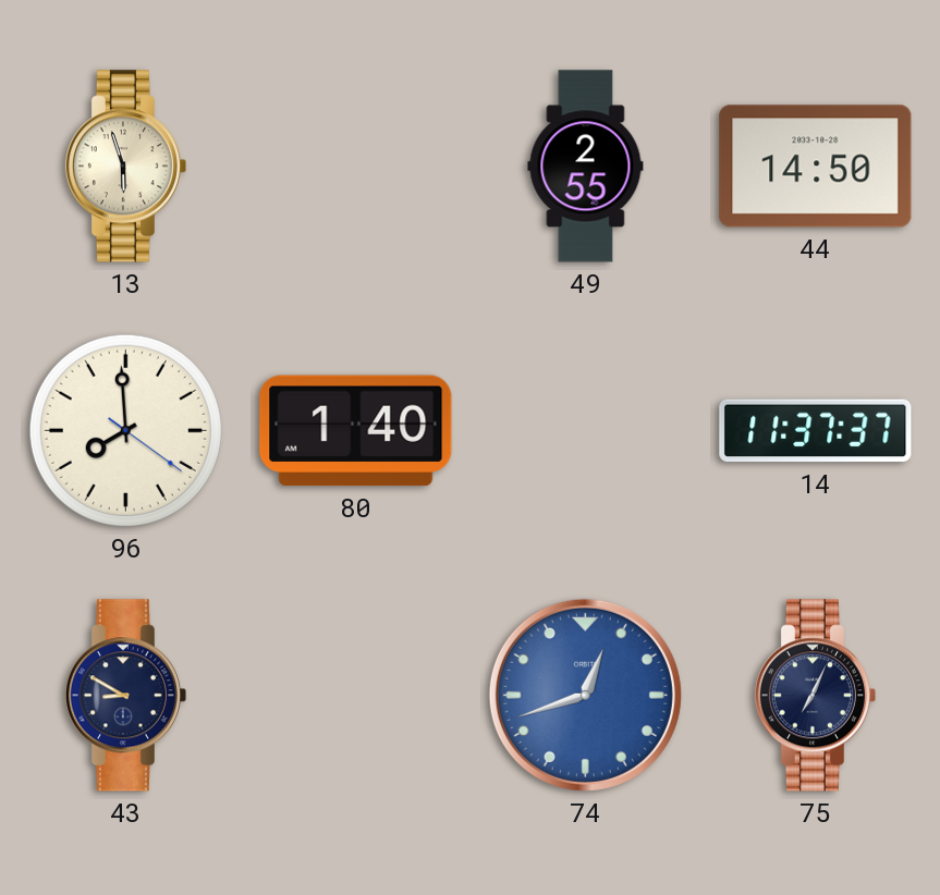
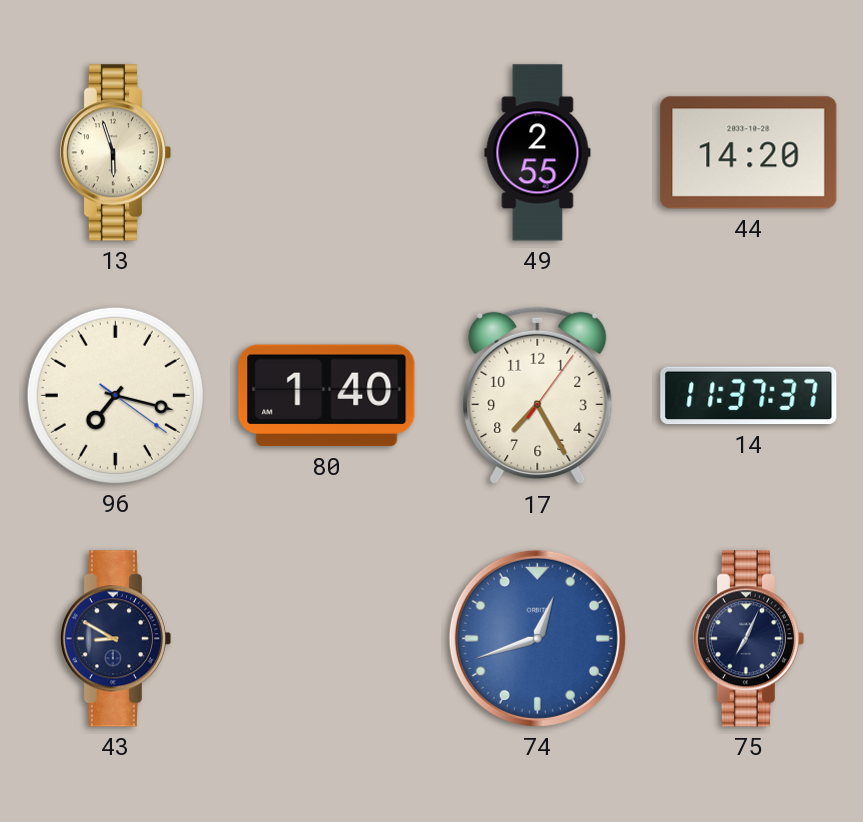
44: 14:50 -> 14:20
96: 7:59 -> 7:17
17: none -> 7:25
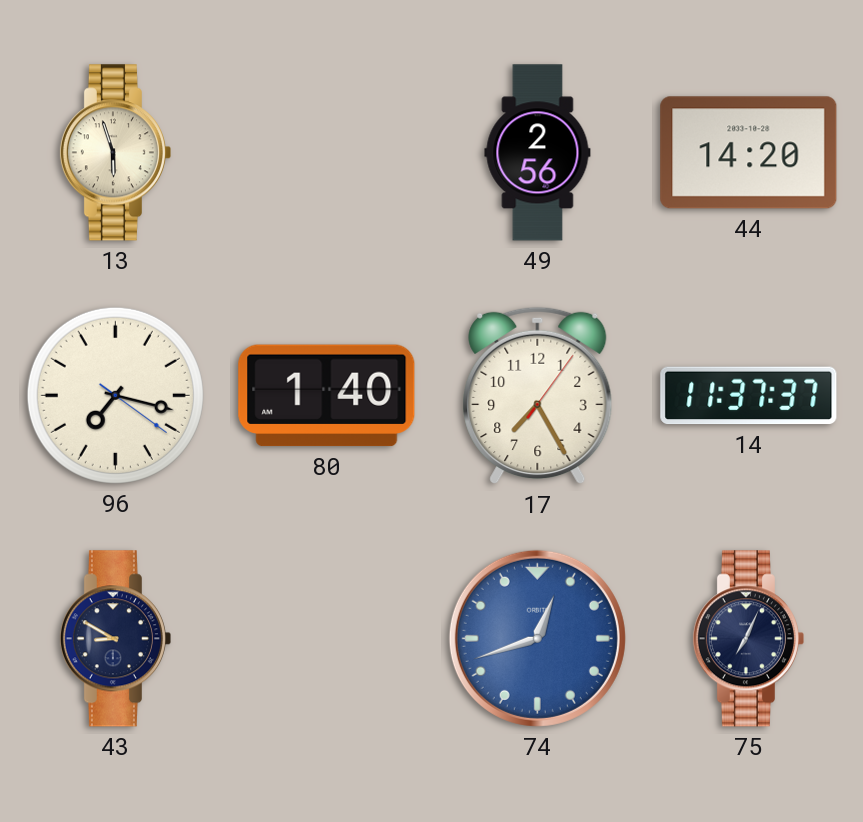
49: 2:55 -> 2:56
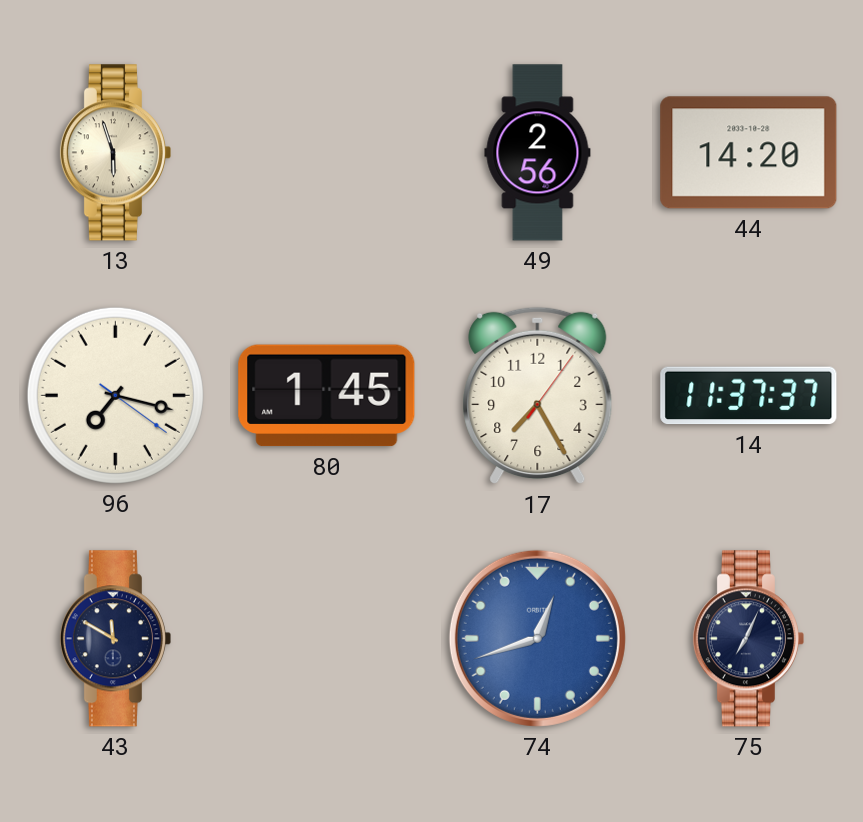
80: 1:40 -> 1:45
43: 8:50 -> 11:50
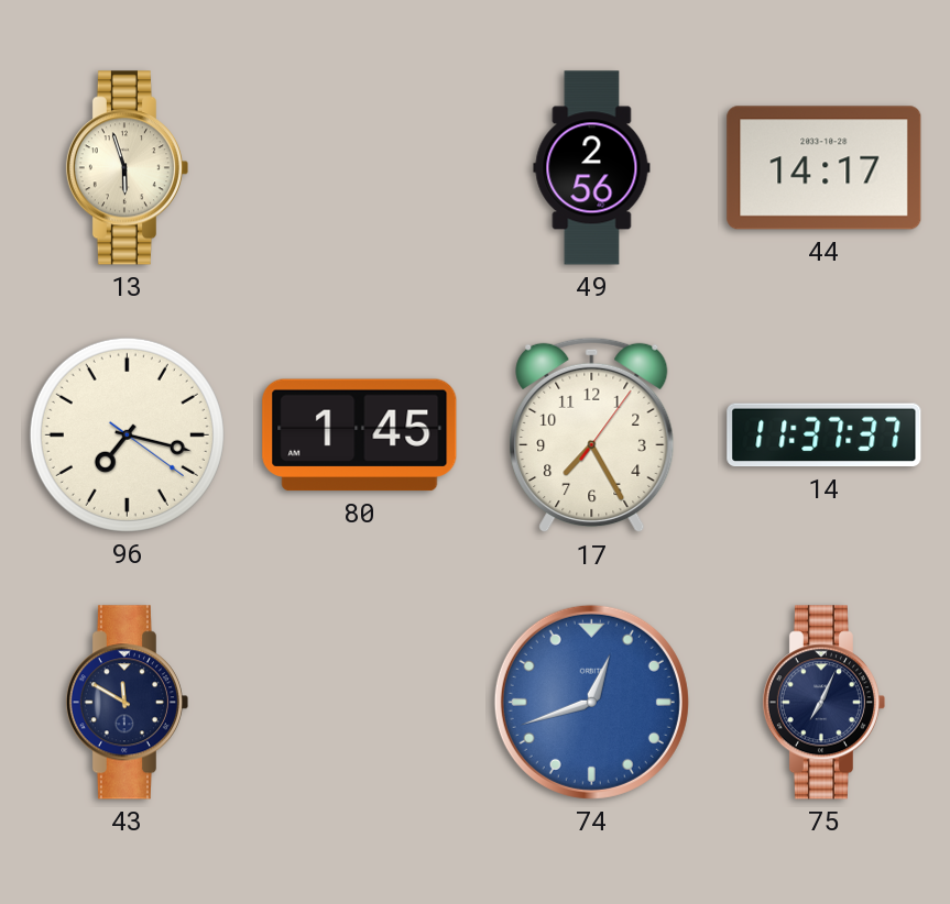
44: 14:20 -> 14:17
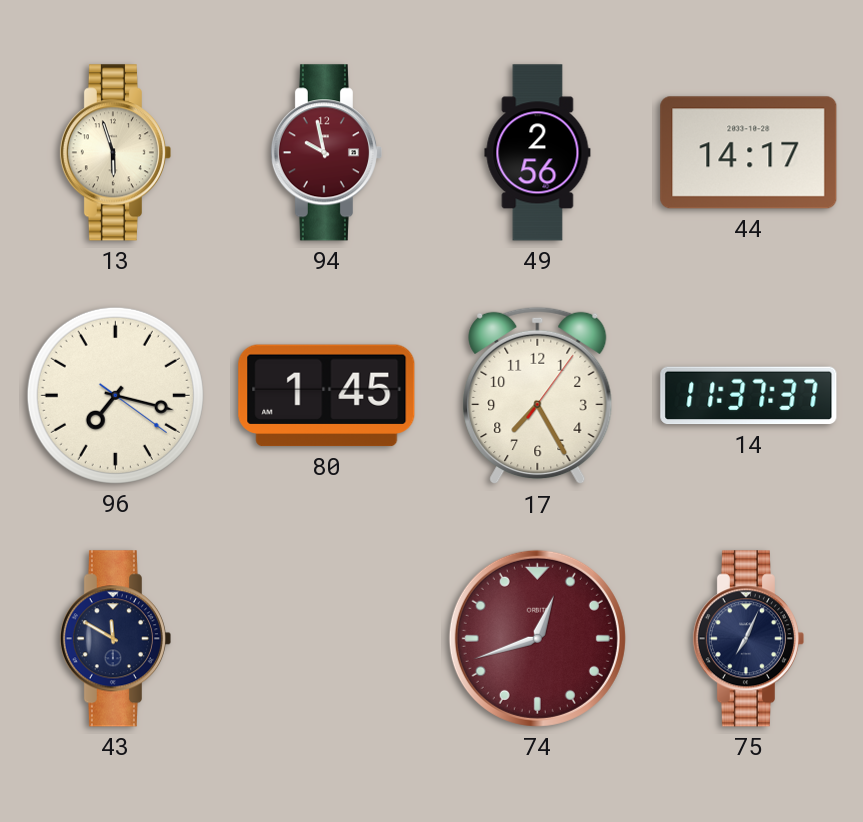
94: none -> 9:58
74 dial: blue -> burgundy
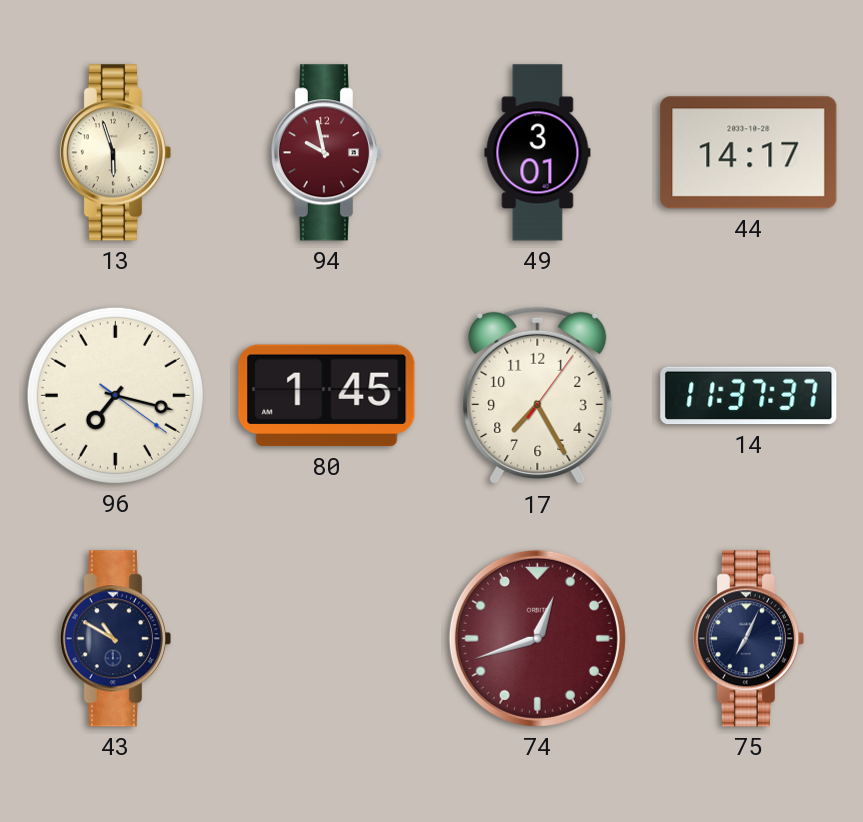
49: 2:56 -> 3:01
43: 11:50 -> 10:50
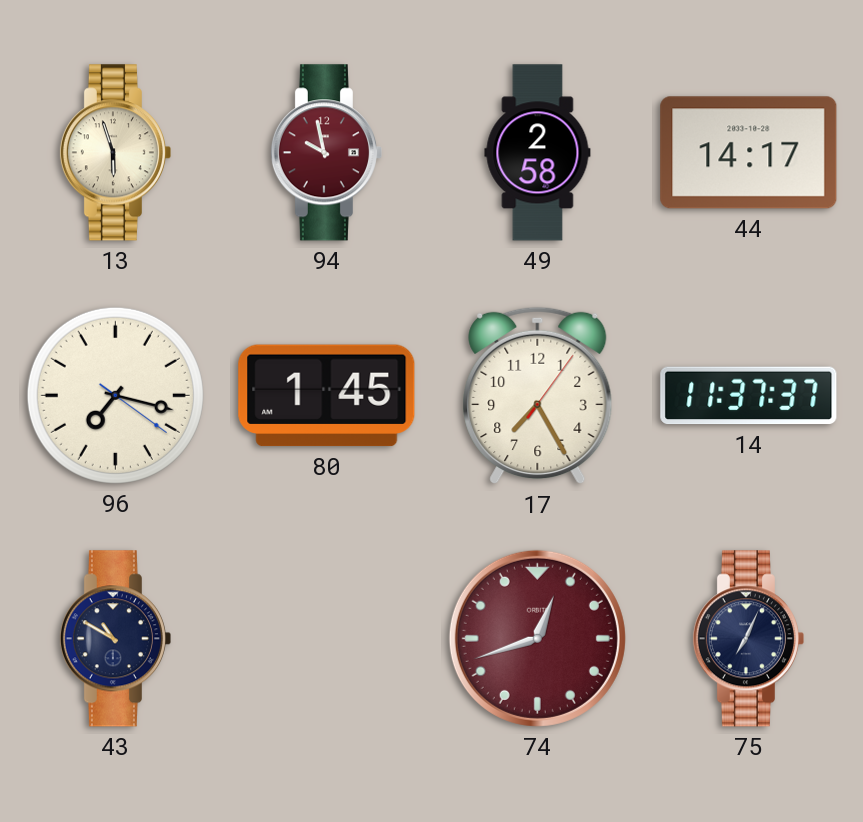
49: 3:01 -> 2:58
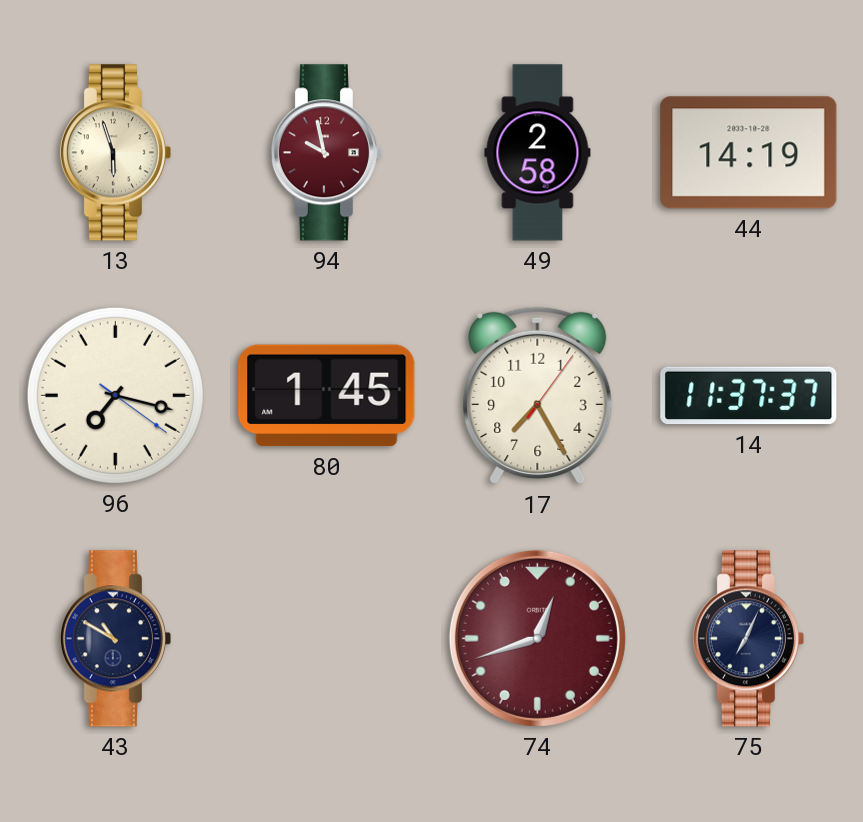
44: 14:17 -> 14:19
